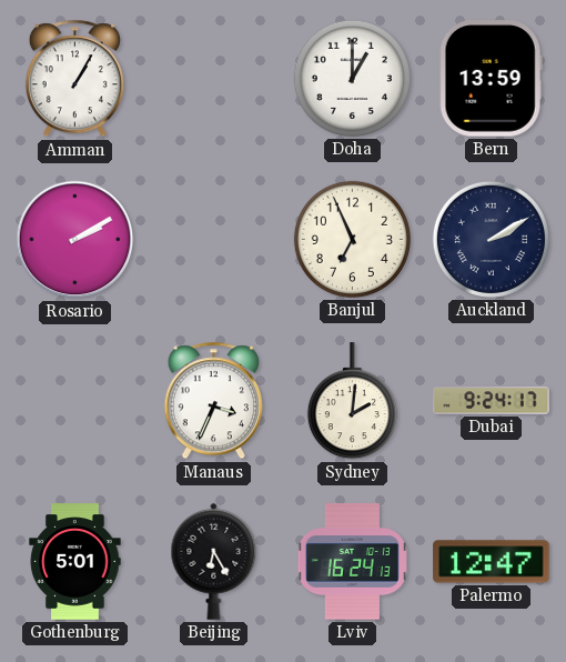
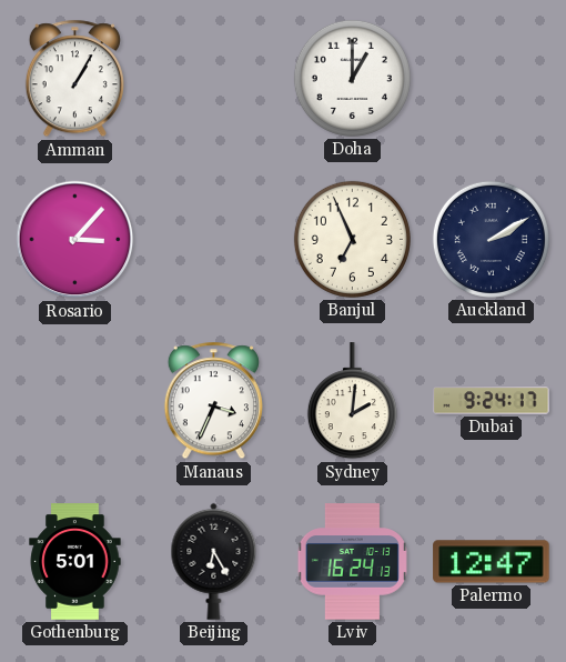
Bern: 13:59 -> none
Rosario: 2:10 -> 3:07
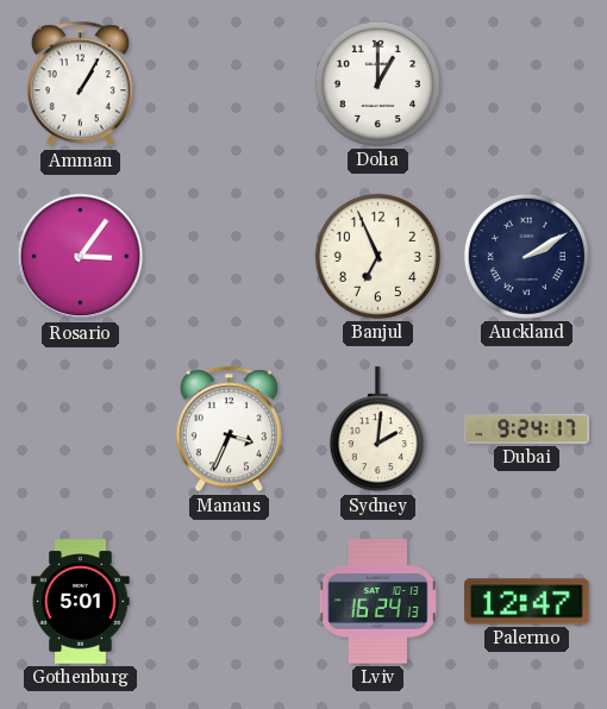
Rosario: 3:07 -> 3:06
Beijing: 6:25 -> none
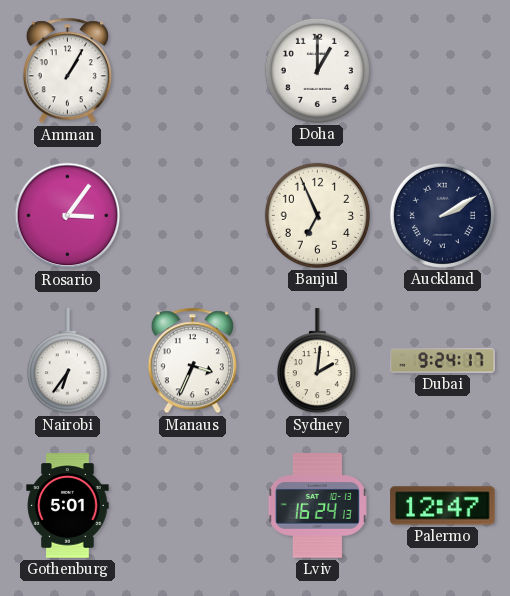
Nairobi: none -> 6:36
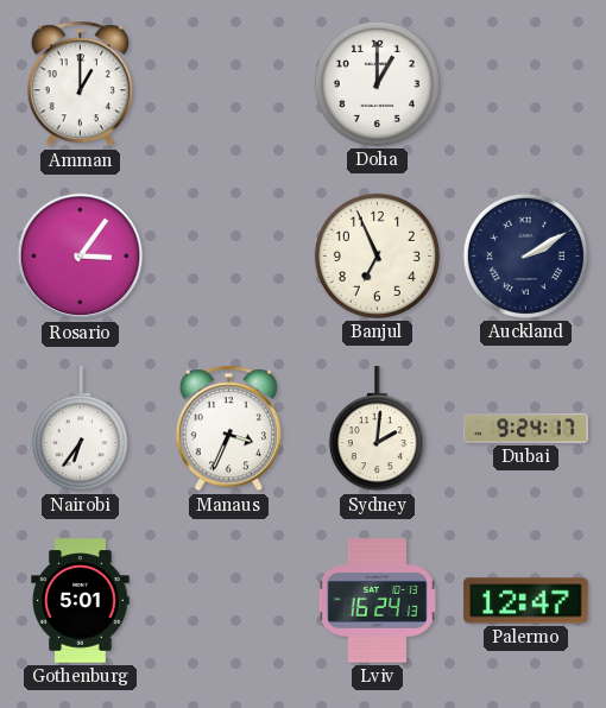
Amman: 1:05 -> 1:00
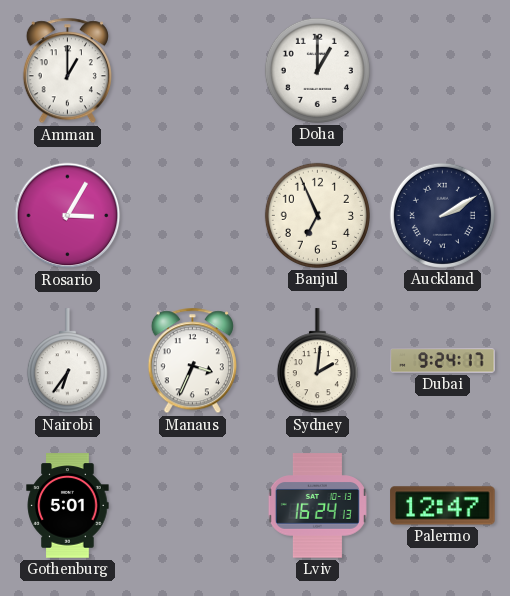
Rosario: 3:06 -> 3:05
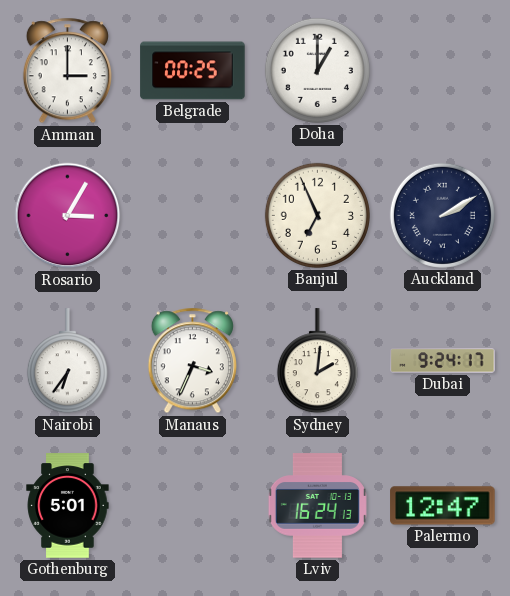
Amman: 1:00 -> 3:00
Belgrade: none -> 00:25
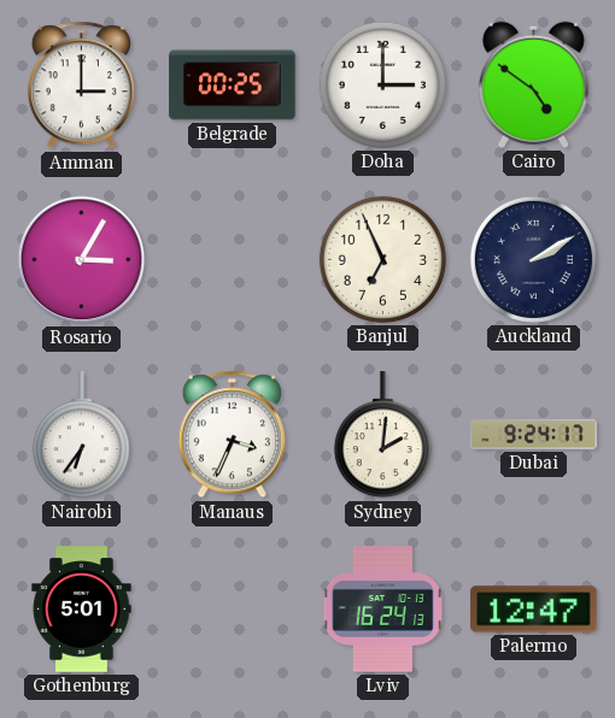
Doha: 1:00 -> 3:00
Cairo: none -> 4:51
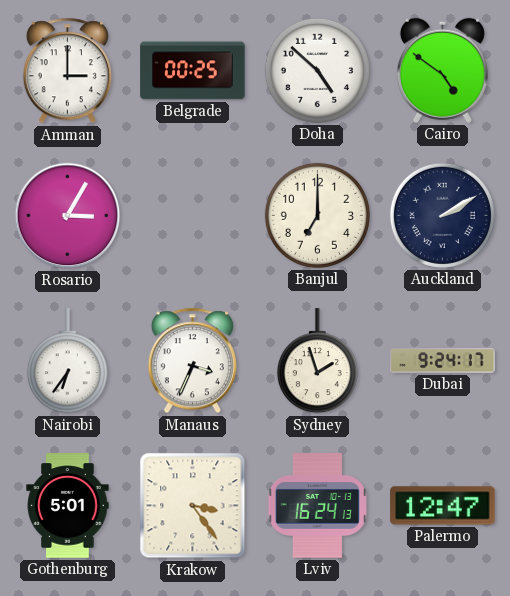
Doha: 3:00 -> 4:52
Banjul: 6:56 -> 7:00
Sydney: 2:01 -> 1:57
Krakow: none -> 3:24
